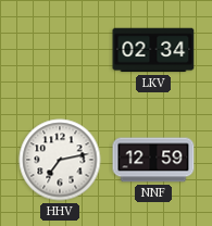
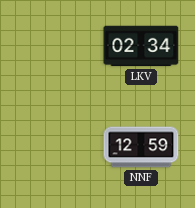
HHV: 7:13 -> none
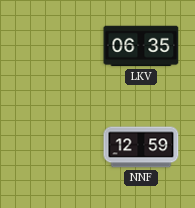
LKV: 02:34 -> 06:35
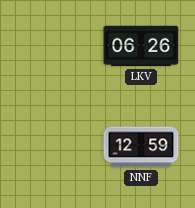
LKV: 06:35 -> 06:26
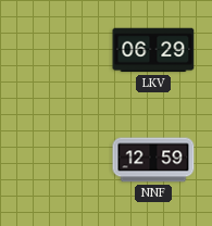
LKV: 06:26 -> 06:29
